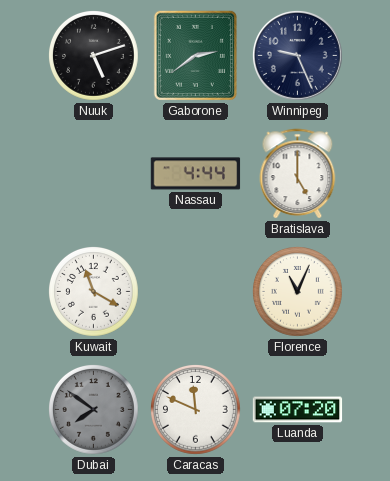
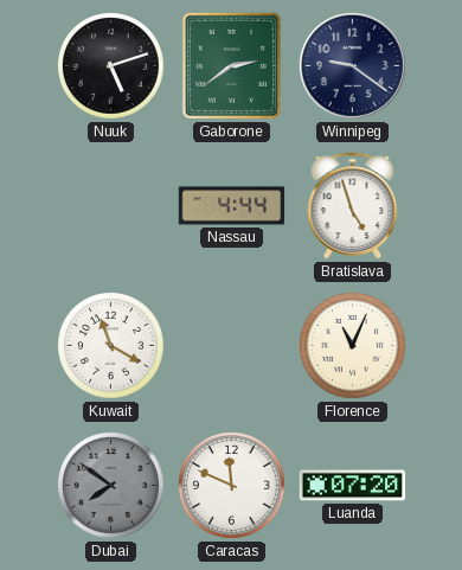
Winnipeg: 9:26 -> 9:21
Bratislava: 5:00 -> 4:57
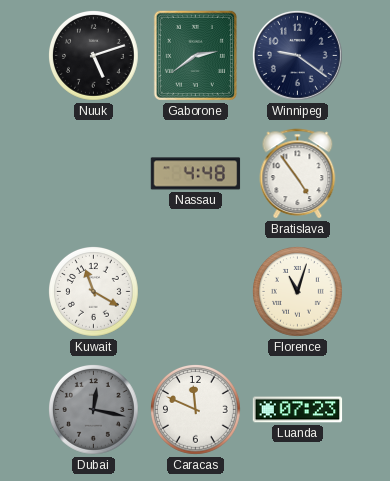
Nassau: 4:44 -> 4:48
Bratislava: 4:57 -> 4:54
Florence: 11:04 -> 11:03
Dubai: 7:51 -> 12:17
Luanda: 07:20 -> 07:23
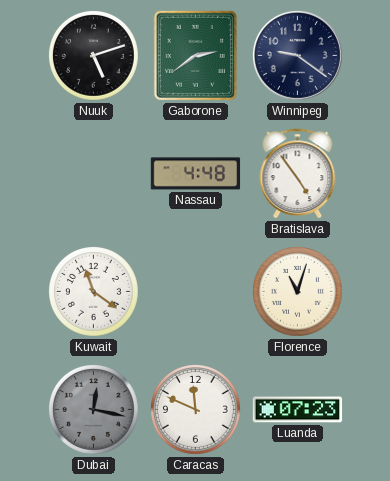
Kuwait: 11:20 -> 11:21
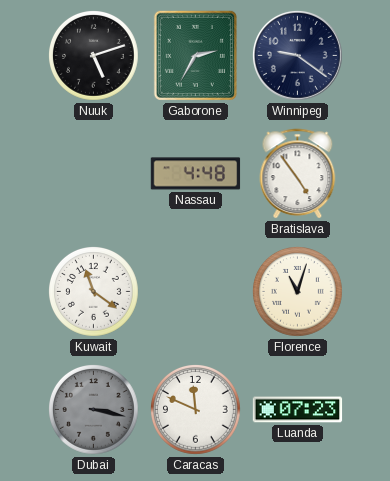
Gaborone: 2:39 -> 2:35
Dubai: 12:17 -> 3:17
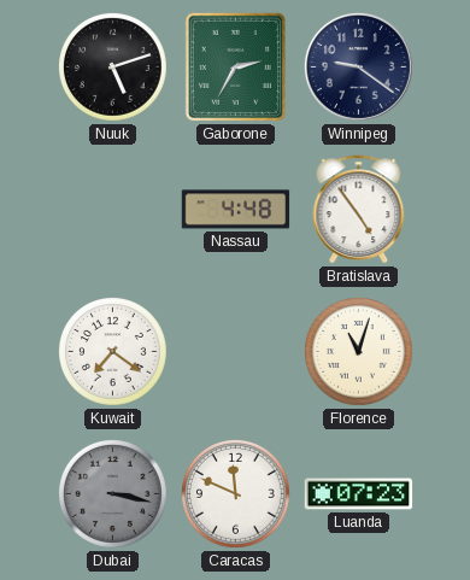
Kuwait: 11:21 -> 7:21
